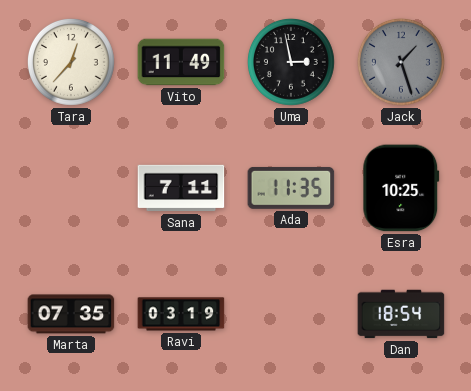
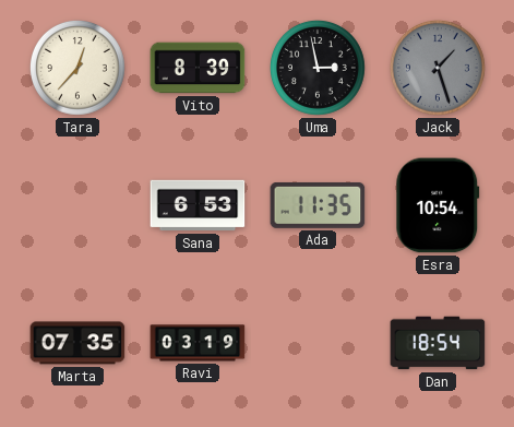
Vito: 11:49 -> 8:39
Sana: 7:11 -> 6:53
Esra: 10:25 -> 10:54
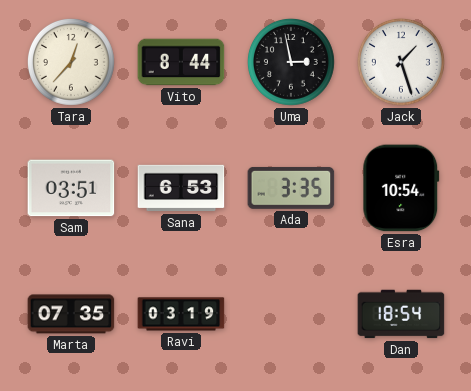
Vito: 8:39 -> 8:44
Jack dial: grey -> white
Sam: none -> 03:51
Ada: 11:35 -> 3:35
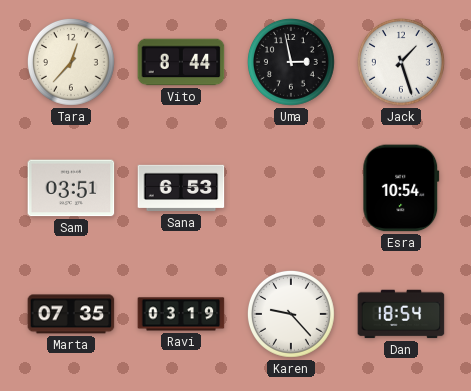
Ada: 3:35 -> none
Karen: none -> 9:23
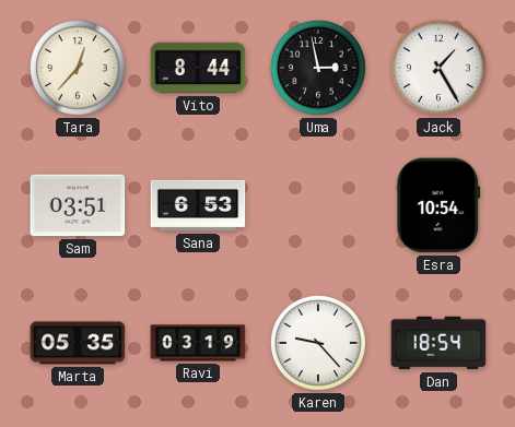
Jack: 1:27 -> 1:25
Marta: 07:35 -> 05:35
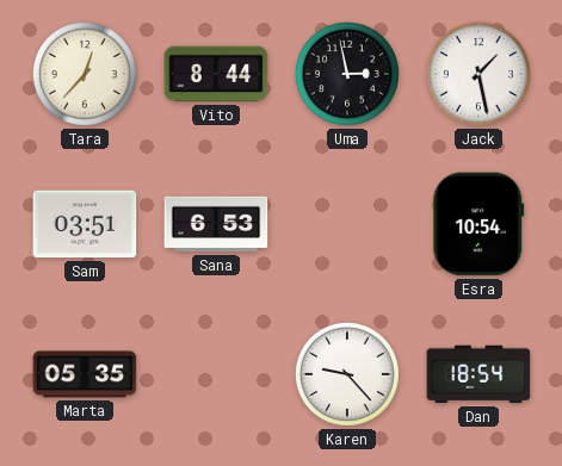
Jack: 1:25 -> 1:28
Ravi: 03:19 -> none
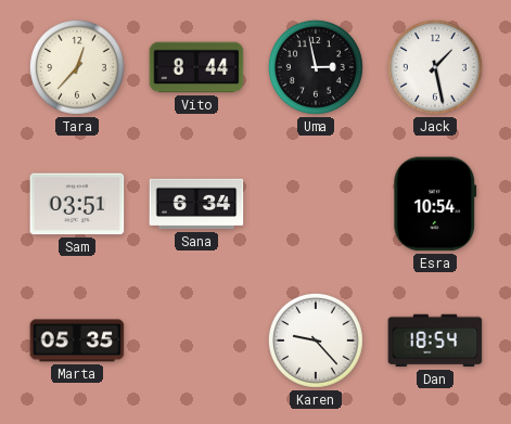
Sana: 6:53 -> 6:34
